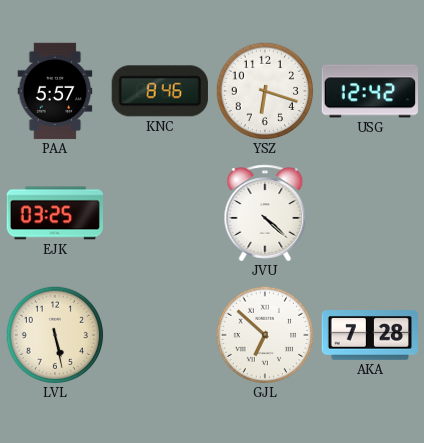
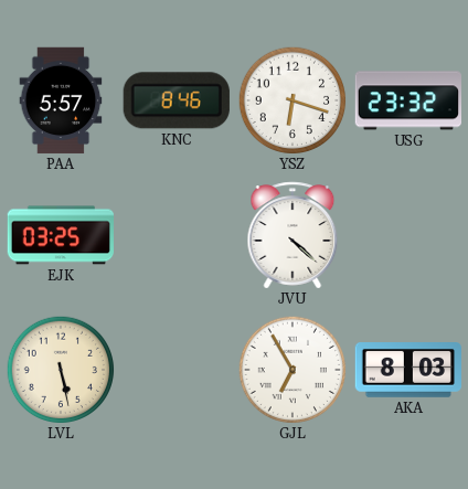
USG: 12:42 -> 23:32
GJL: 6:52 -> 6:55
AKA: 7:28 -> 8:03
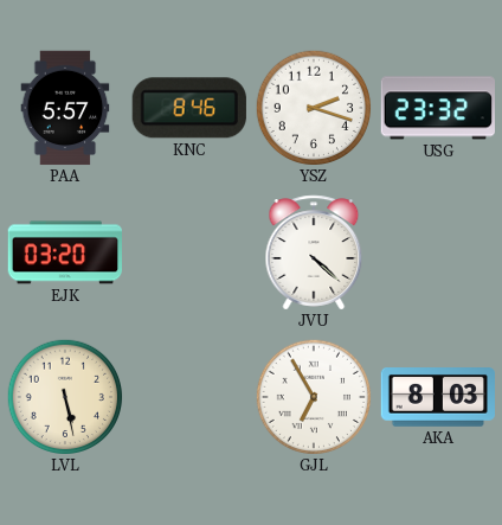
YSZ: 6:18 -> 2:18
EJK: 03:25 -> 03:20
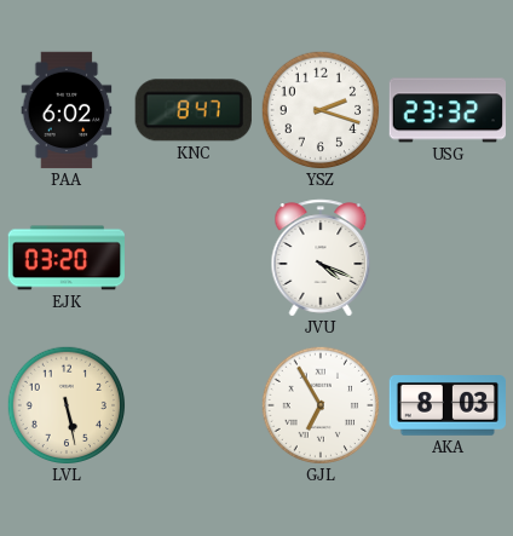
PAA: 5:57 -> 6:02
KNC: 8:46 -> 8:47
JVU: 4:22 -> 4:19
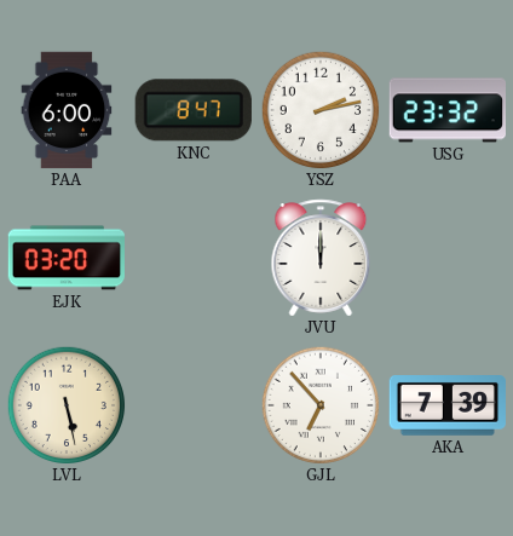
PAA: 6:02 -> 6:00
YSZ: 2:18 -> 2:13
JVU: 4:19 -> 12:00
GJL: 6:55 -> 6:53
AKA: 8:03 -> 7:39
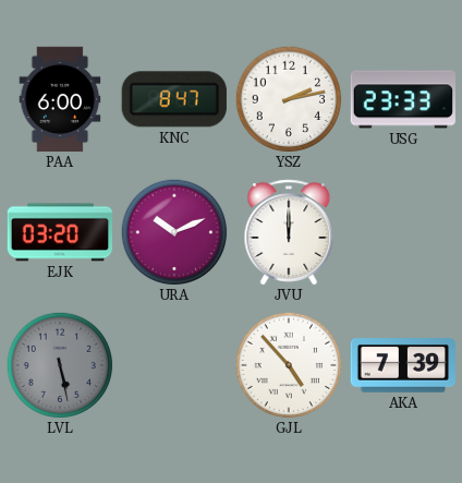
USG: 23:32 -> 23:33
URA: none -> 10:11
LVL dial: cream -> grey
GJL: 6:53 -> 4:53
